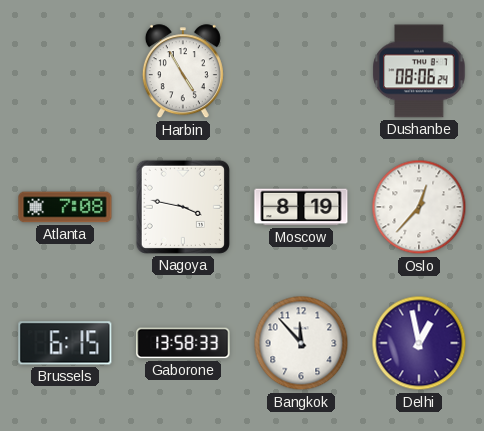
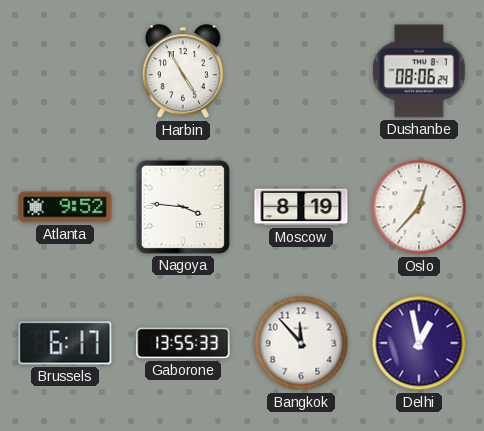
Atlanta: 7:08 -> 9:52
Nagoya: 3:47 -> 3:46
Brussels: 6:15 -> 6:17
Gaborone: 13:58 -> 13:55
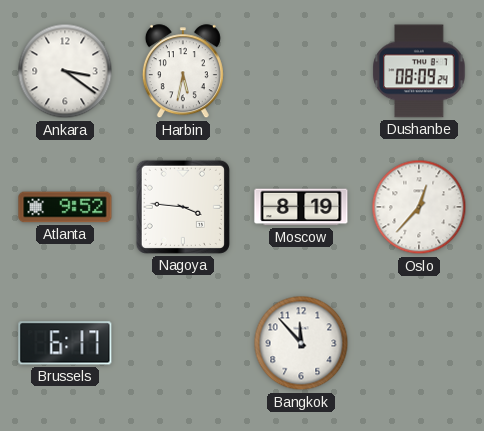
Ankara: none -> 3:21
Harbin: 4:55 -> 5:32
Dushanbe: 08:06 -> 08:09
Gaborone: 13:55 -> none
Delhi: 12:58 -> none
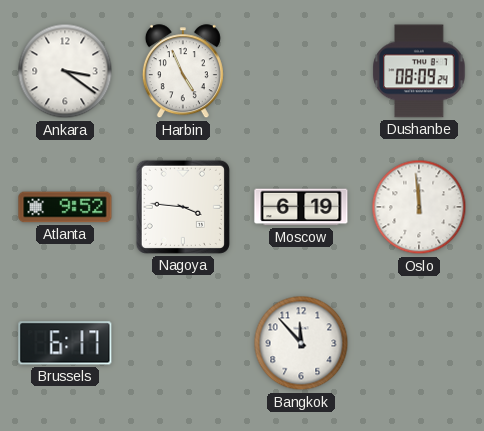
Harbin: 5:32 -> 4:56
Moscow: 8:19 -> 6:19
Oslo: 12:37 -> 11:59
